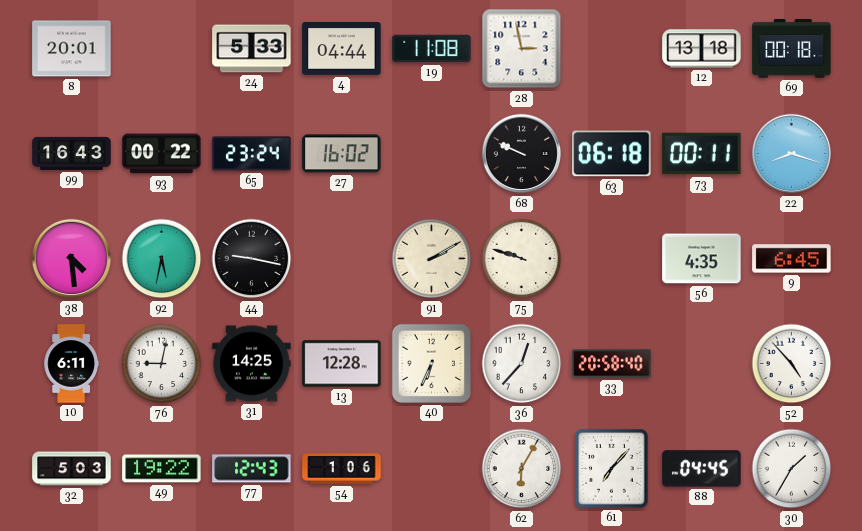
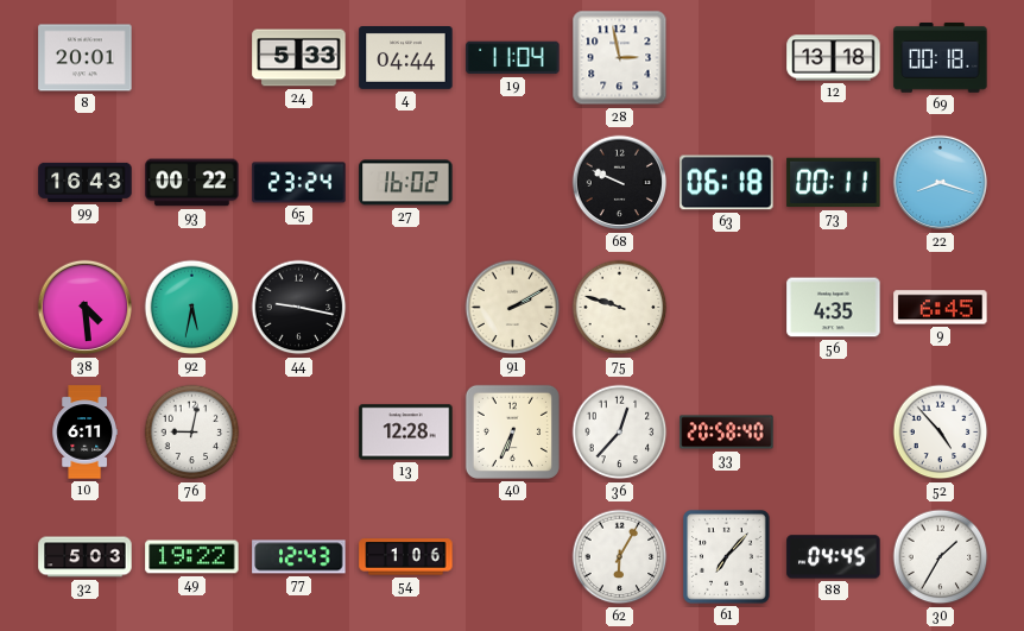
19: 11:08 -> 11:04
31: 14:25 -> none
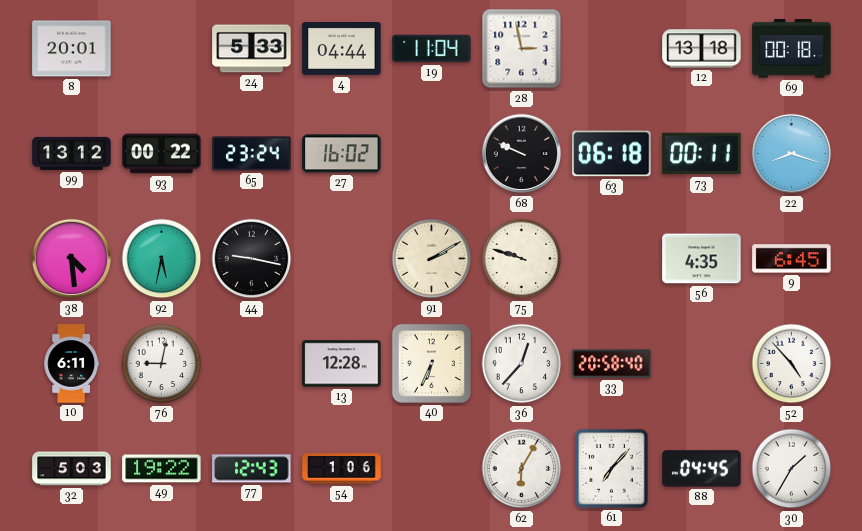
99: 16:43 -> 13:12
